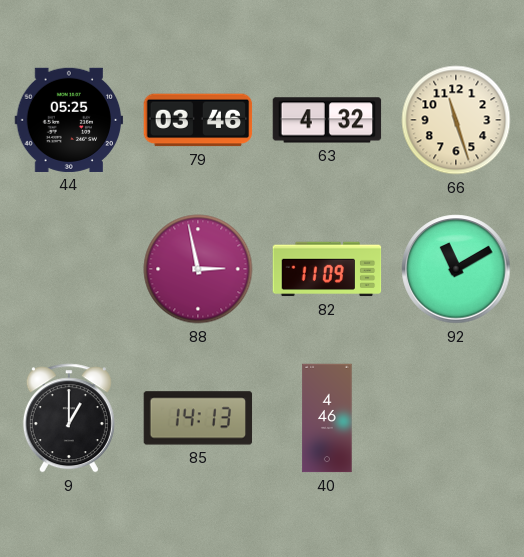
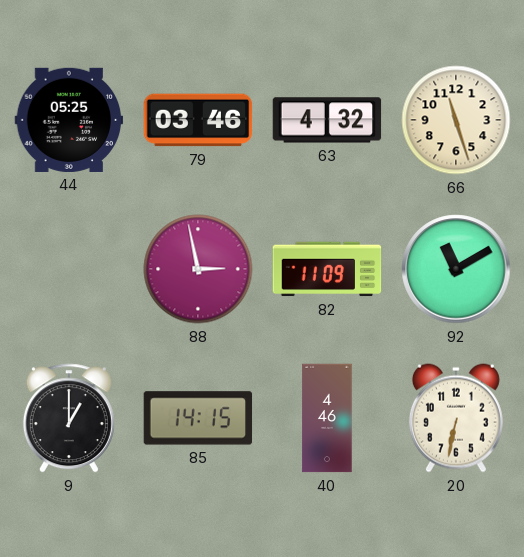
85: 14:13 -> 14:15
20: none -> 6:32
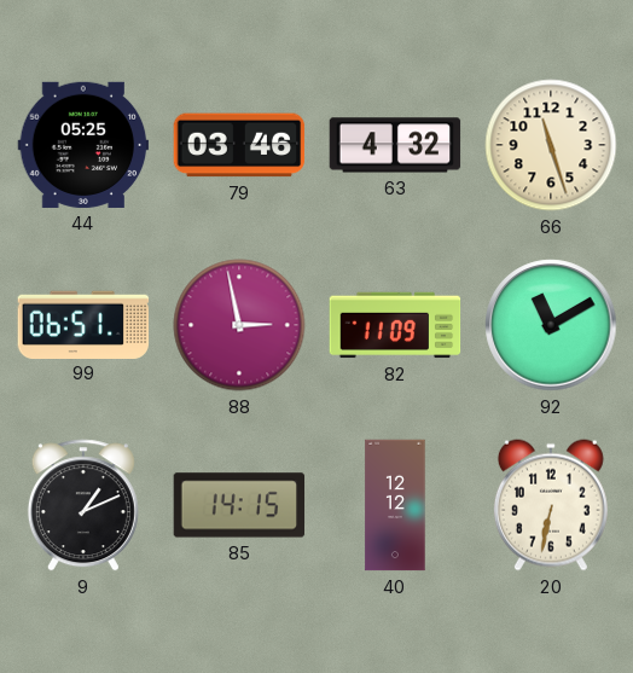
99: none -> 06:51
9: 1:00 -> 1:11
40: 4:46 -> 12:12
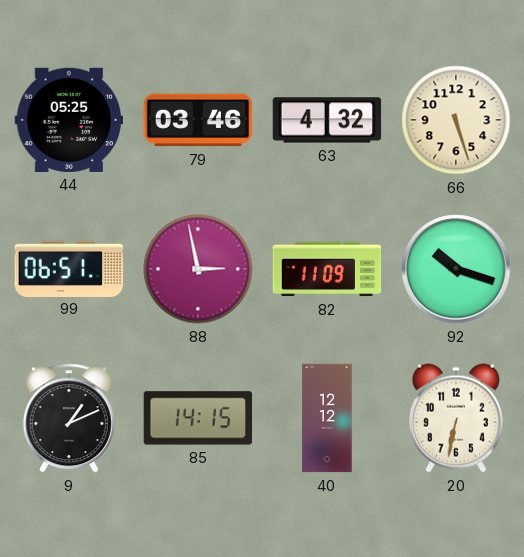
66: 11:27 -> 5:27
92: 11:10 -> 10:18
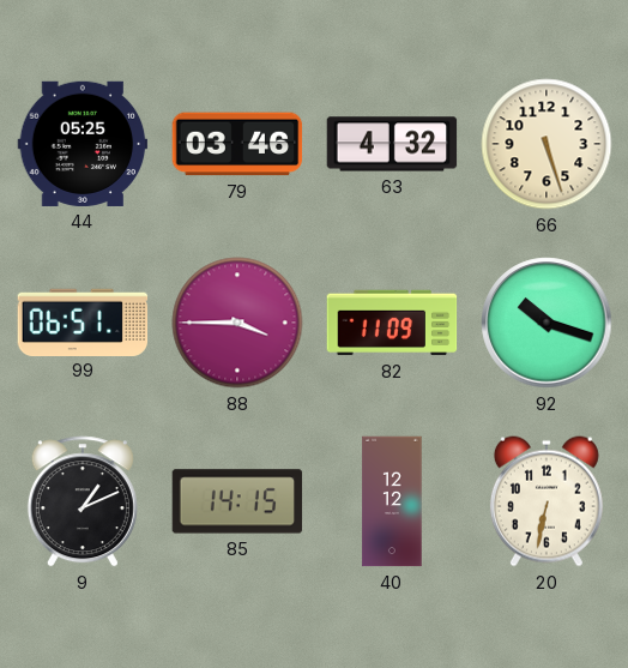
88: 2:58 -> 3:45
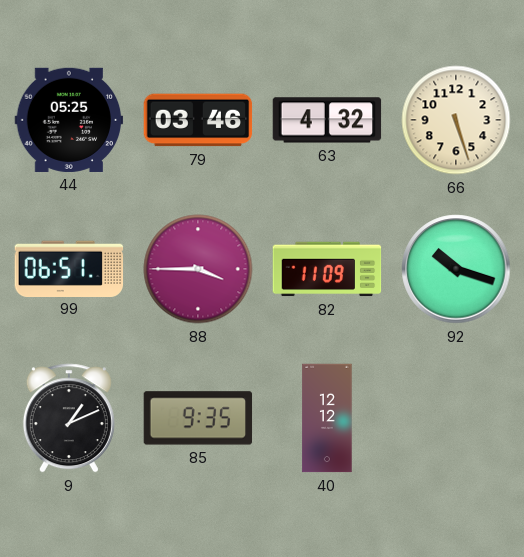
85: 14:15 -> 9:35
20: 6:32 -> none
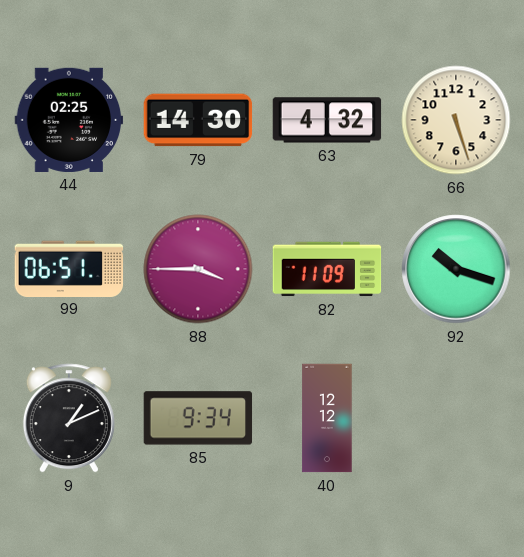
44: 05:25 -> 02:25
79: 03:46 -> 14:30
85: 9:35 -> 9:34
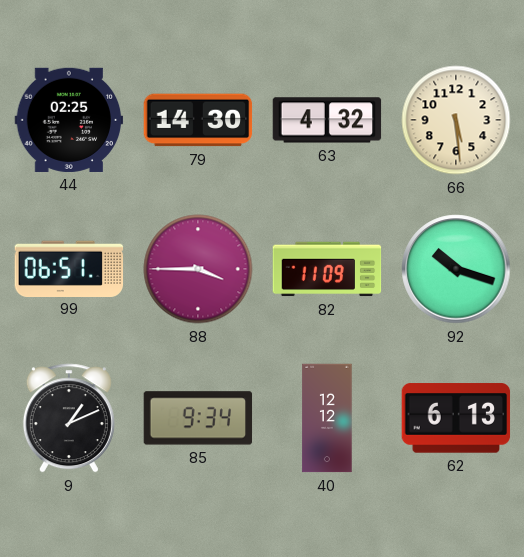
66: 5:27 -> 5:29
62: none -> 6:13
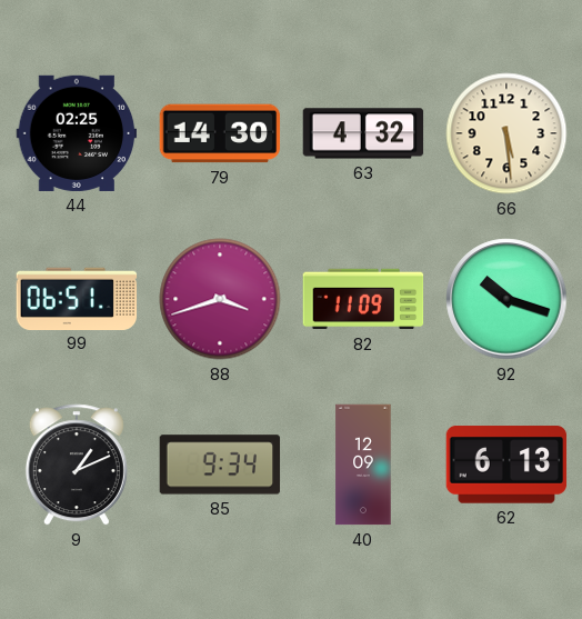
88: 3:45 -> 3:42
40: 12:12 -> 12:09
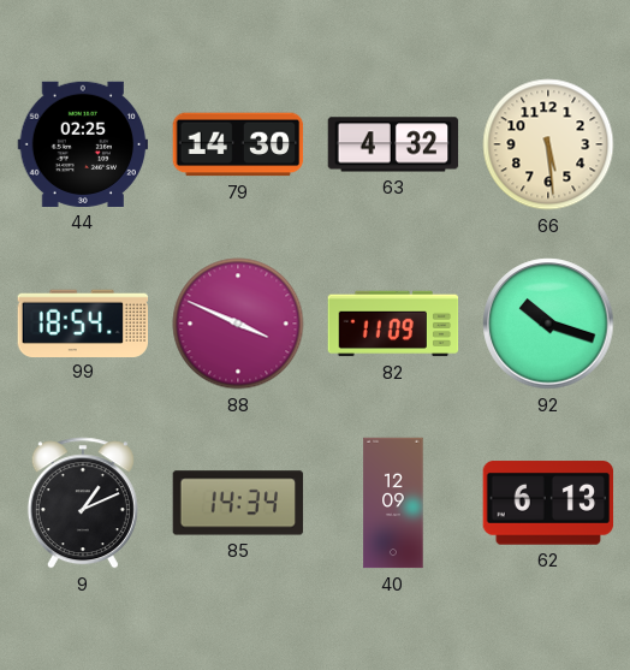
99: 06:51 -> 18:54
88: 3:42 -> 3:49
85: 9:34 -> 14:34
